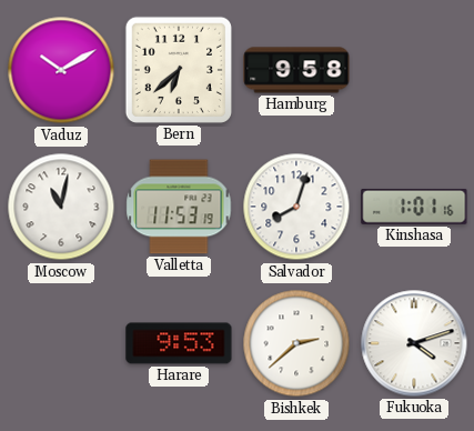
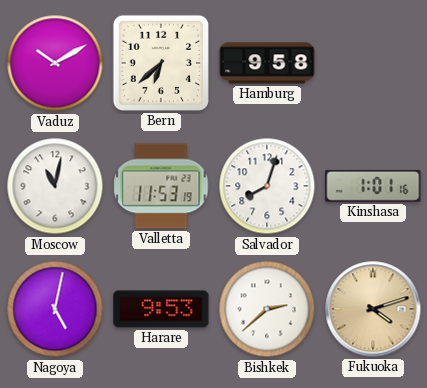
Nagoya: none -> 5:02
Fukuoka dial: white -> champagne
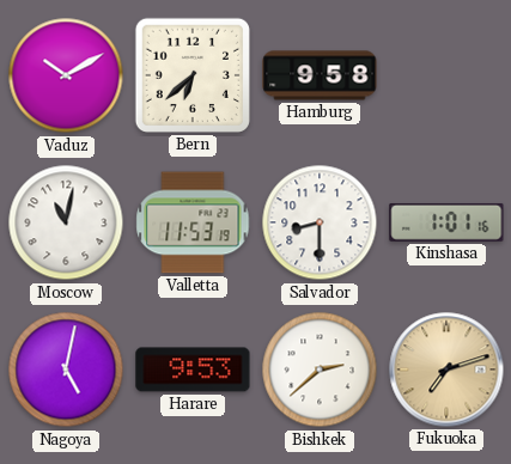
Salvador: 8:03 -> 8:30
Fukuoka: 4:12 -> 7:12
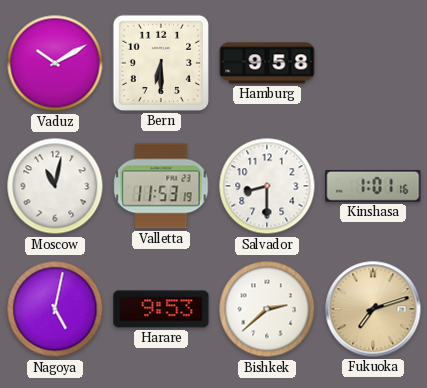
Bern: 6:38 -> 6:30
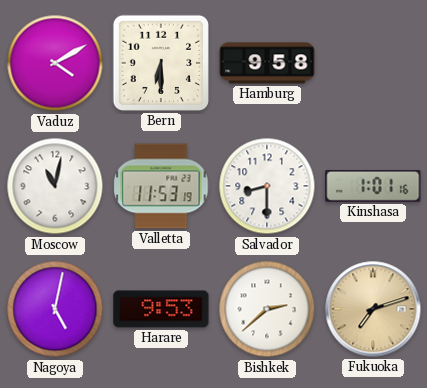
Vaduz: 10:10 -> 4:10
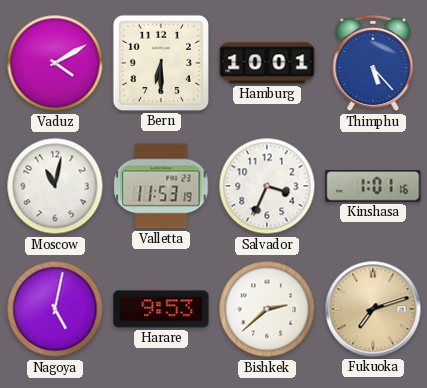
Hamburg: 9:58 -> 10:01
Thimphu: none -> 5:23
Salvador: 8:30 -> 3:34
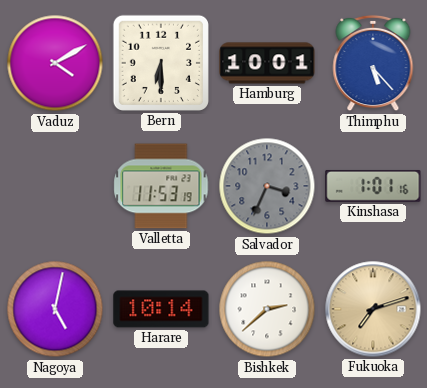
Moscow: 11:02 -> none
Salvador dial: white -> grey
Harare: 9:53 -> 10:14
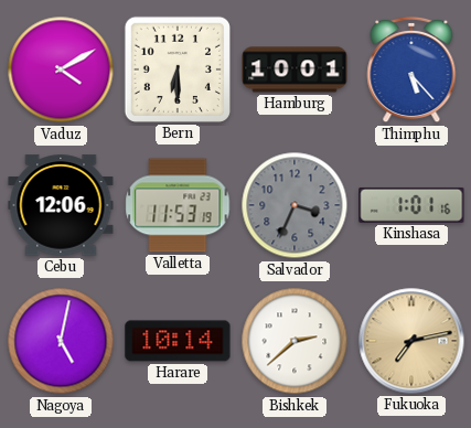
Cebu: none -> 12:06
Fukuoka: 7:12 -> 7:13
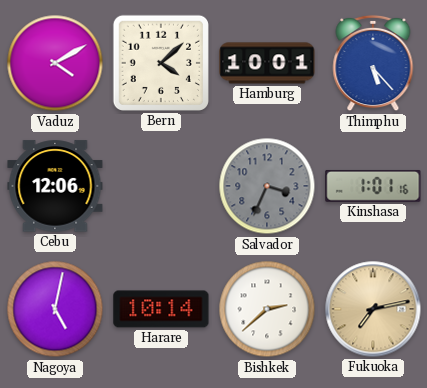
Bern: 6:30 -> 4:08
Valletta: 11:53 -> none
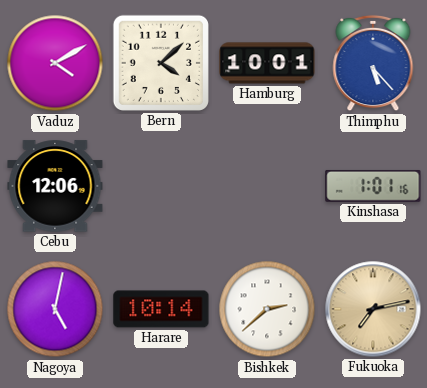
Salvador: 3:34 -> none
